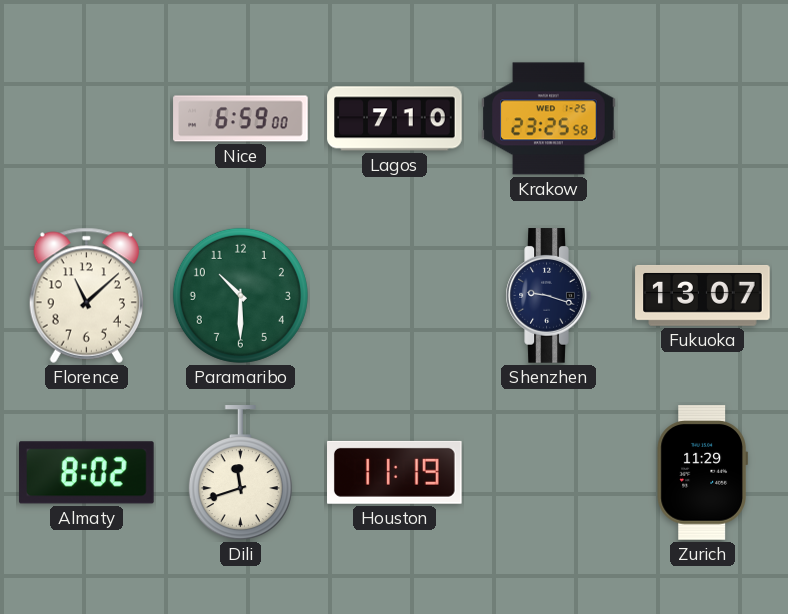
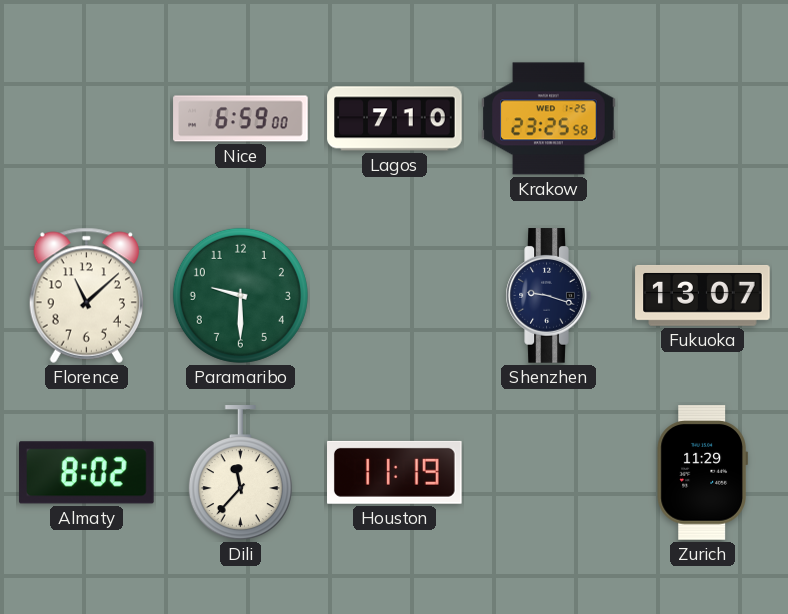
Paramaribo: 10:30 -> 9:30
Dili: 11:42 -> 11:37
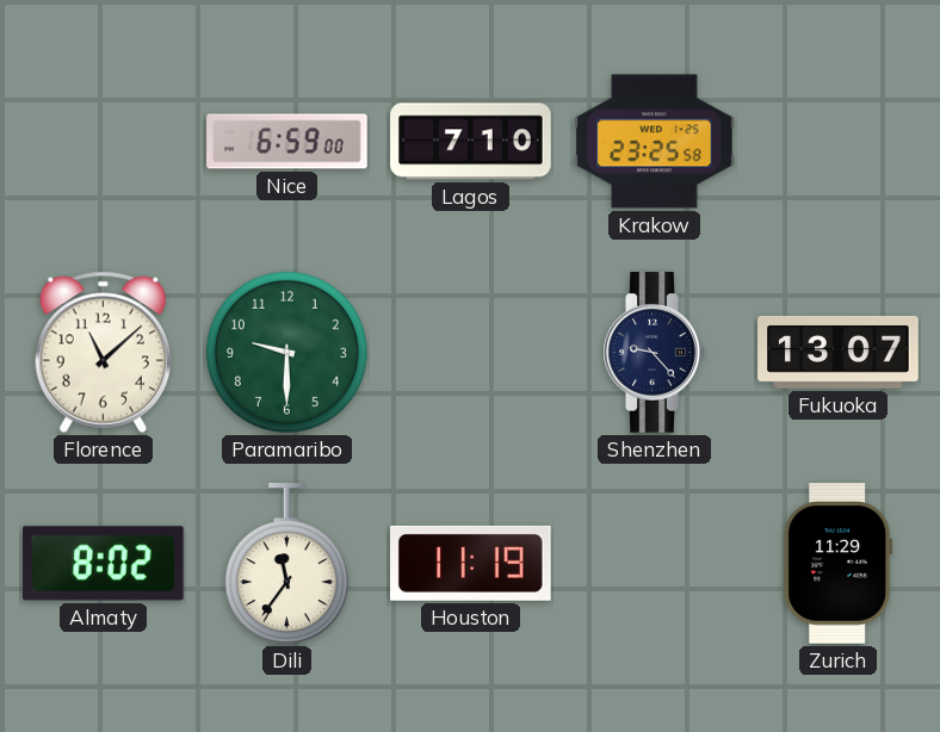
Shenzhen: 9:18 -> 9:23
Dili: 11:37 -> 11:36
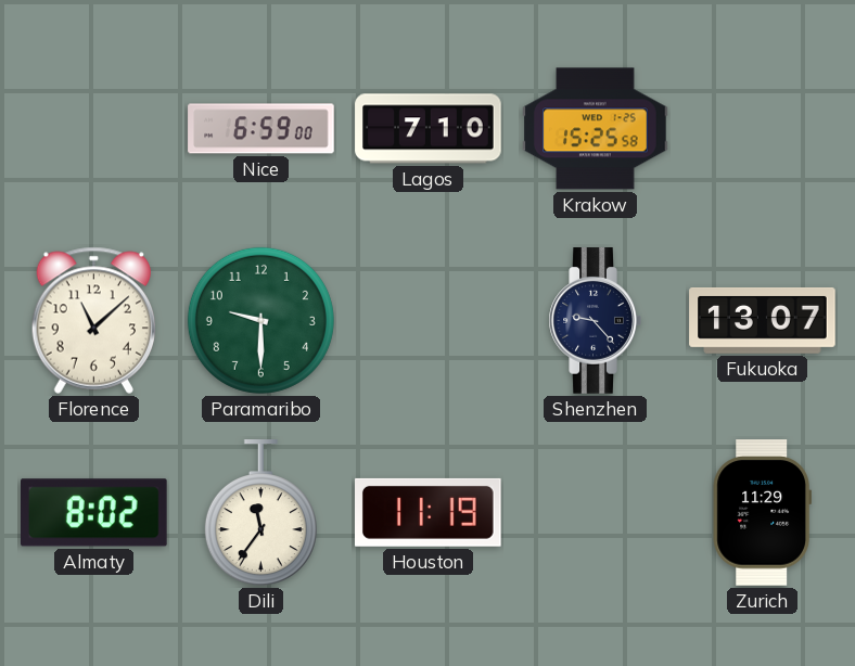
Krakow: 23:25 -> 15:25
